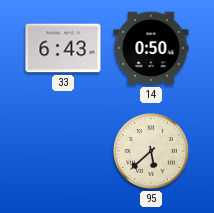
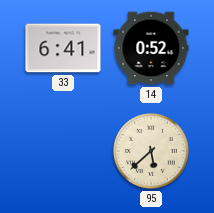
33: 6:43 -> 6:41
14: 0:50 -> 0:52
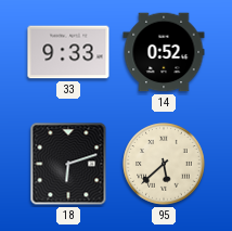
33: 6:41 -> 9:33
18: none -> 6:12
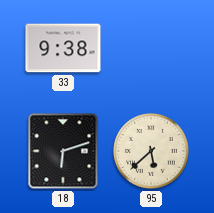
33: 9:33 -> 9:38
14: 0:52 -> none
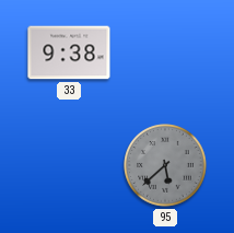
18: 6:12 -> none
95 dial: cream -> grey
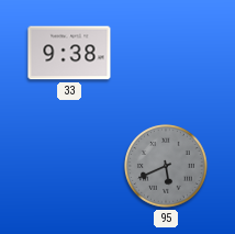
95: 5:38 -> 5:41
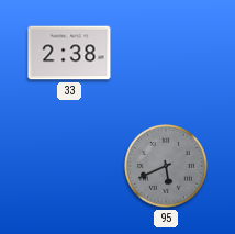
33: 9:38 -> 2:38
